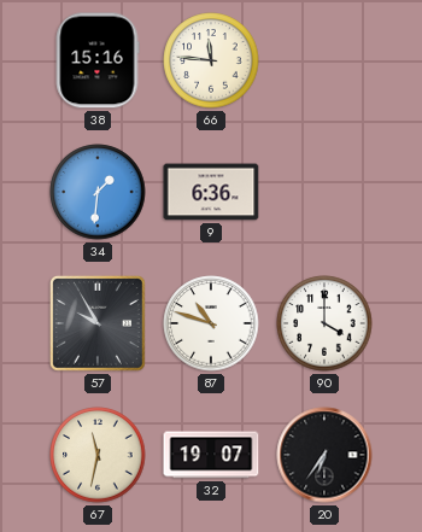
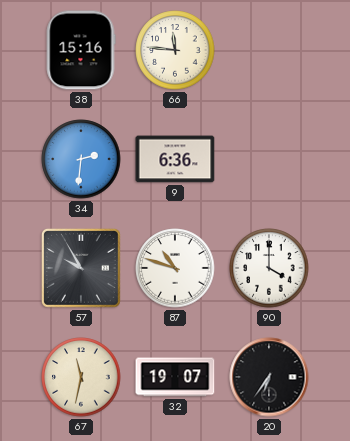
34: 1:31 -> 2:31
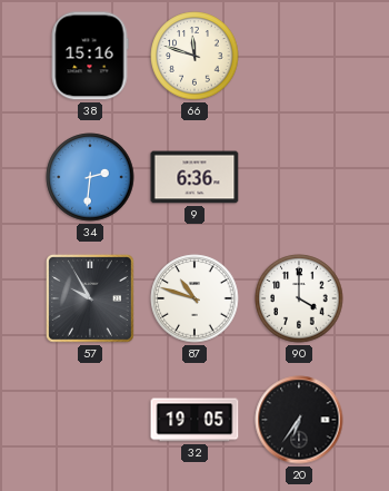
66: 11:46 -> 11:48
67: 11:32 -> none
32: 19:07 -> 19:05
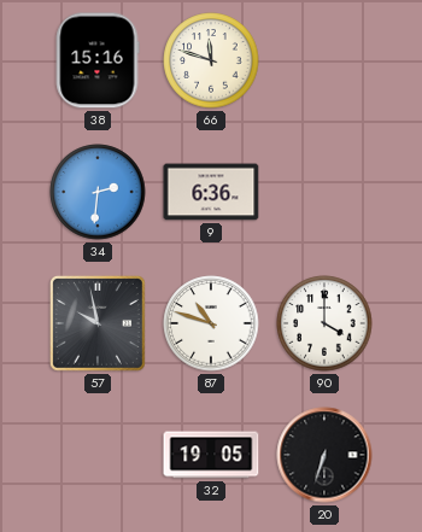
57: 9:55 -> 9:58
20: 6:36 -> 6:33
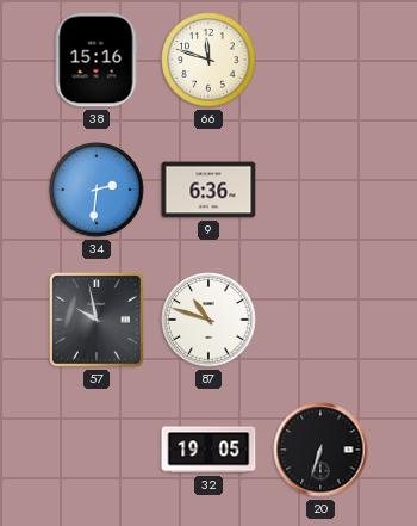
90: 4:00 -> none
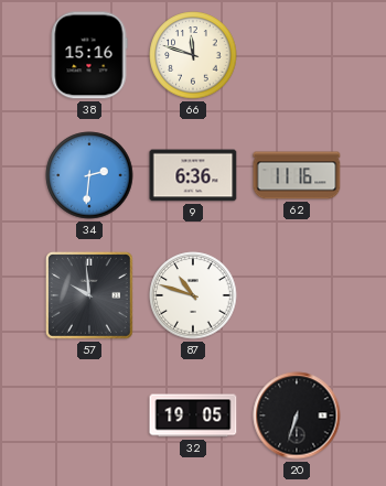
62: none -> 11:16
57: 9:58 -> 9:59
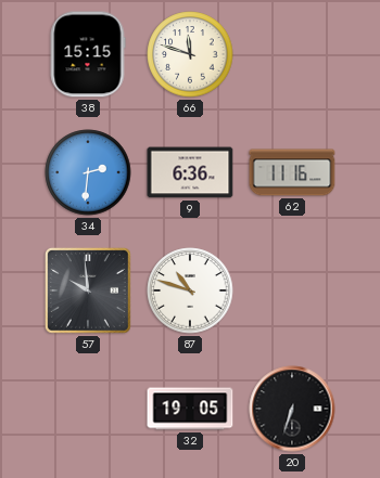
38: 15:16 -> 15:15
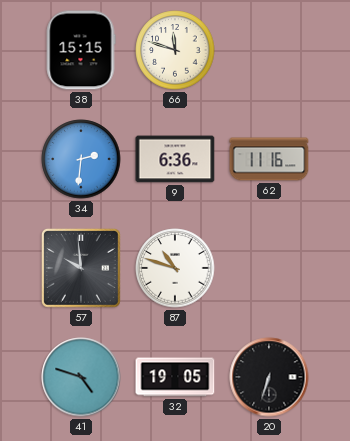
41: none -> 4:48
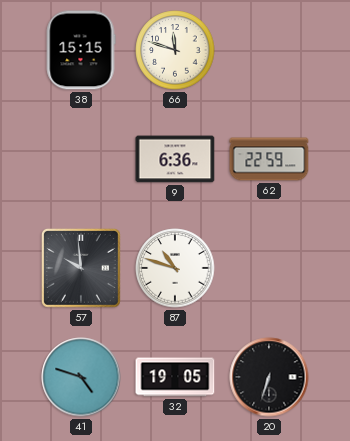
34: 2:31 -> none
62: 11:16 -> 22:59
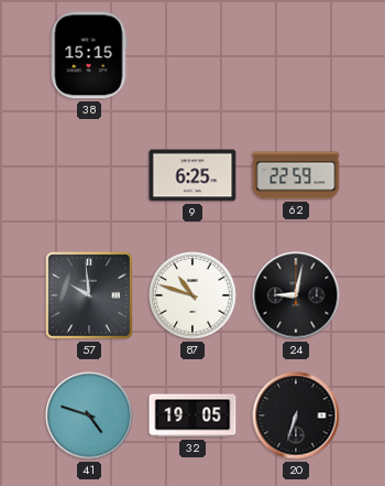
66: 11:48 -> none
9: 6:36 -> 6:25
24: none -> 9:02
